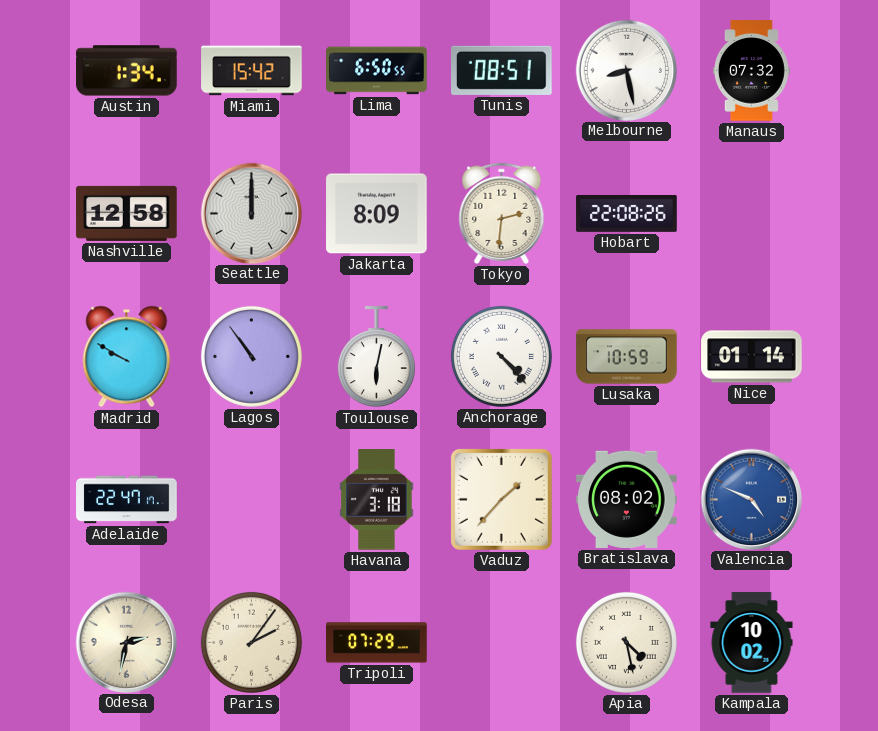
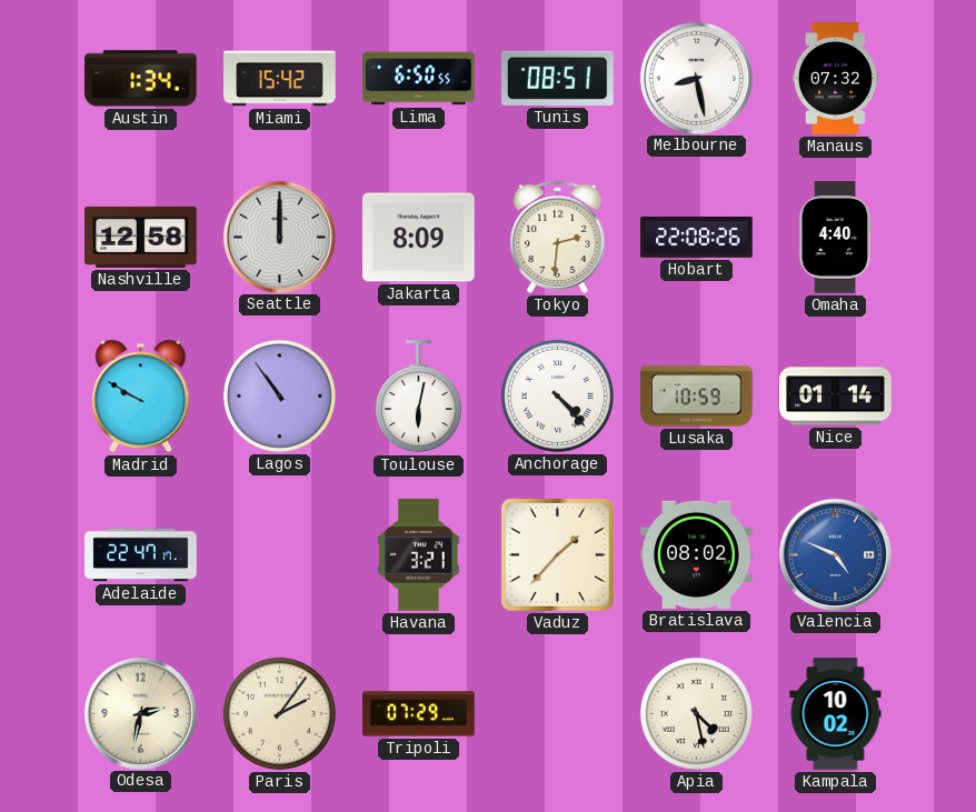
Omaha: none -> 4:40
Havana: 3:18 -> 3:21
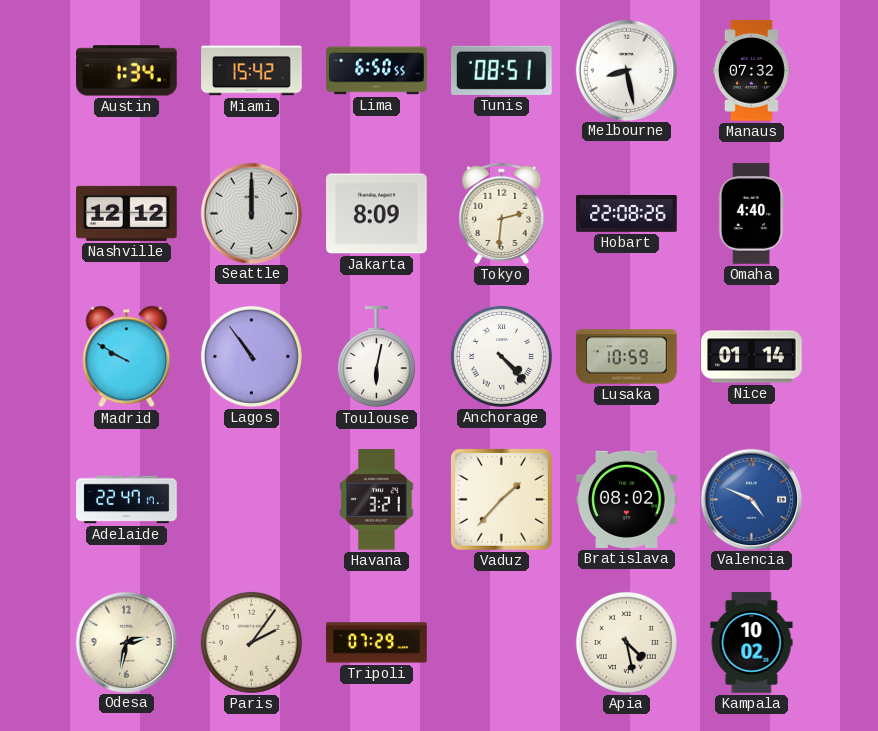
Nashville: 12:58 -> 12:12
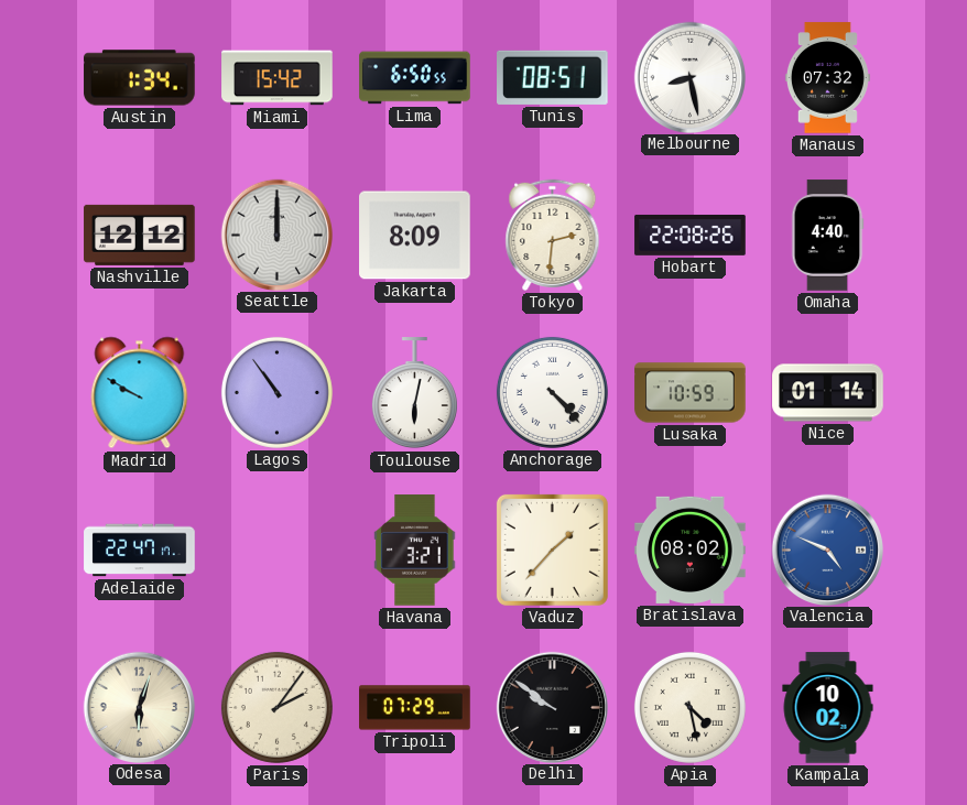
Odesa: 2:32 -> 6:03
Delhi: none -> 9:51
